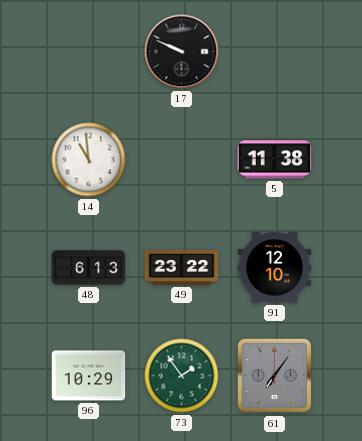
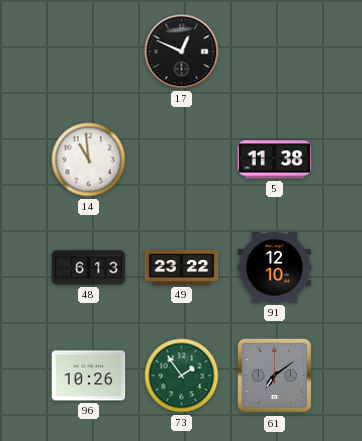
17: 9:49 -> 12:49
96: 10:29 -> 10:26
61: 7:06 -> 7:09
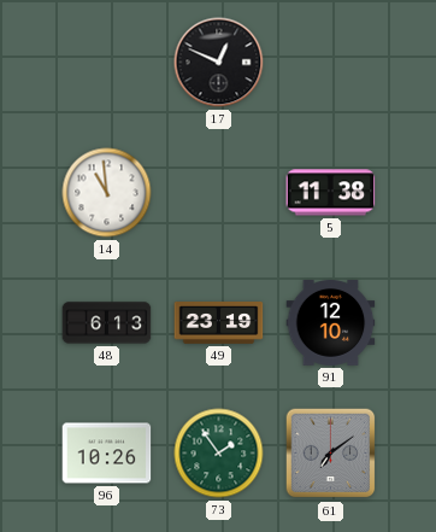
49: 23:22 -> 23:19
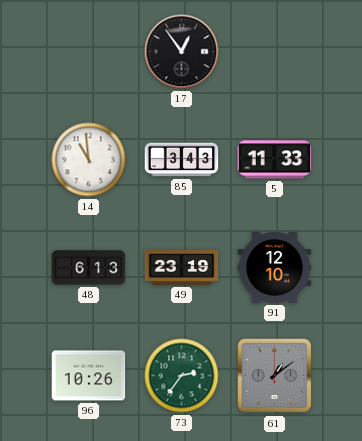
17: 12:49 -> 12:54
85: none -> 3:43
5: 11:38 -> 11:33
73: 1:54 -> 2:36
61: 7:09 -> 1:09
